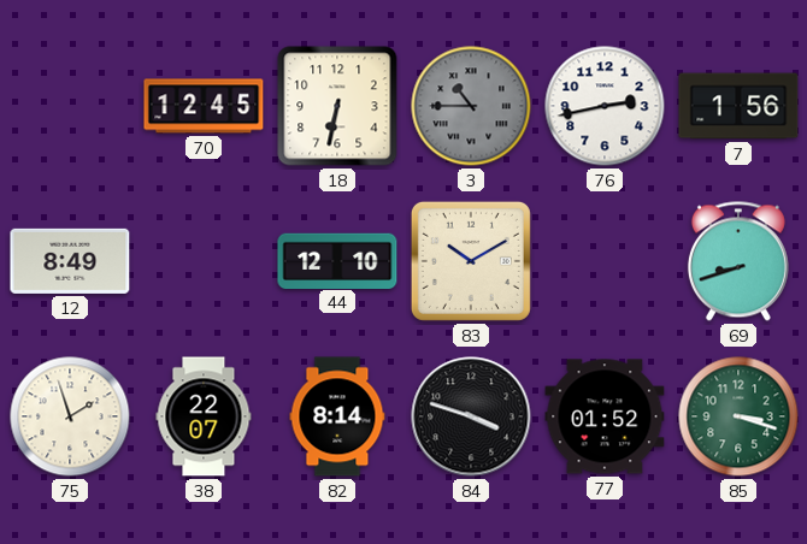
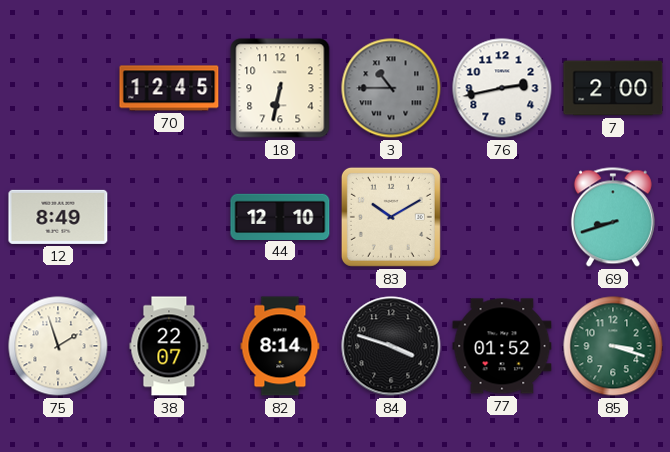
7: 1:56 -> 2:00
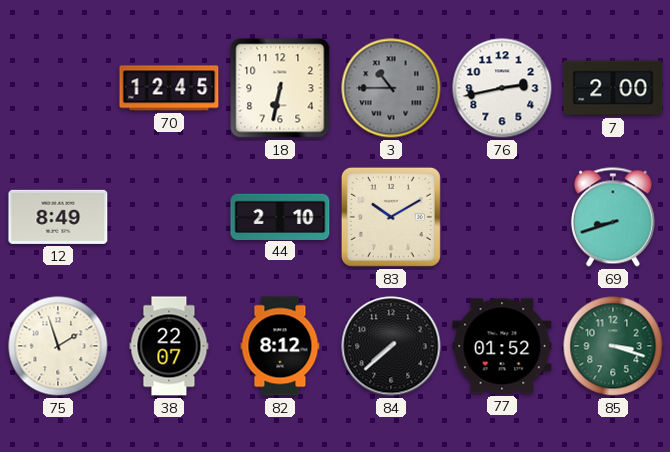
44: 12:10 -> 2:10
82: 8:14 -> 8:12
84: 3:48 -> 7:38
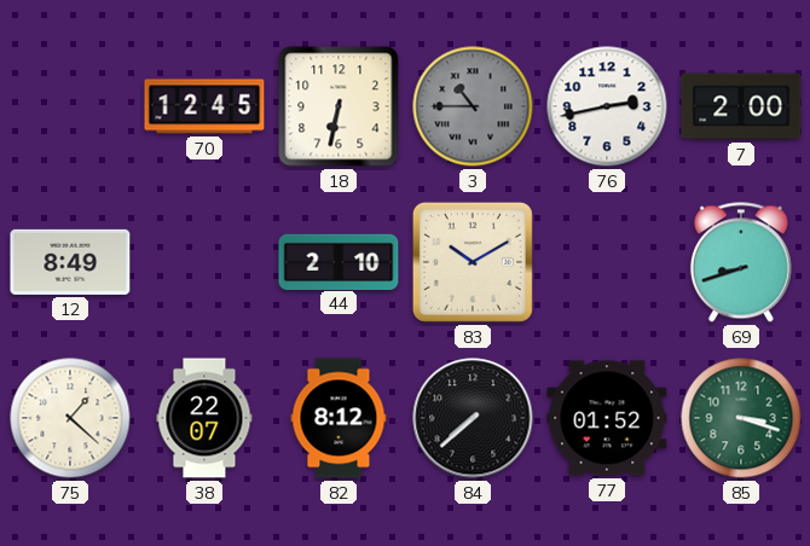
75: 1:57 -> 1:22
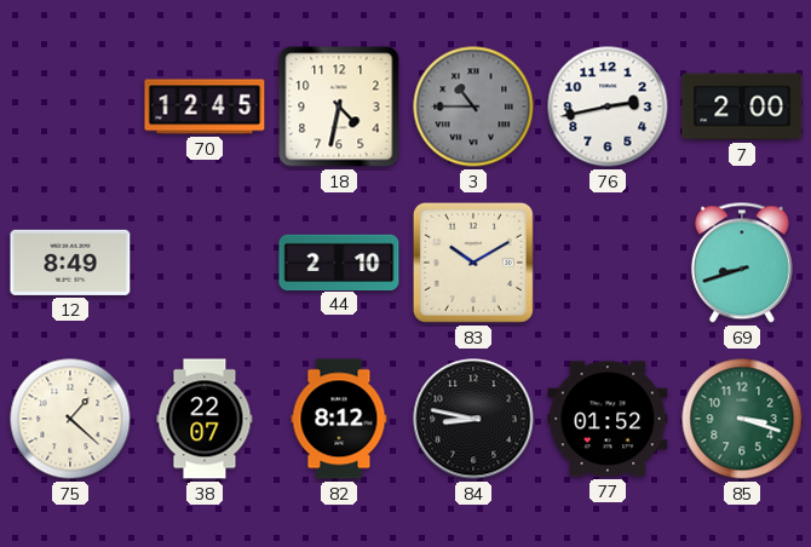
18: 6:32 -> 4:32
84: 7:38 -> 8:47
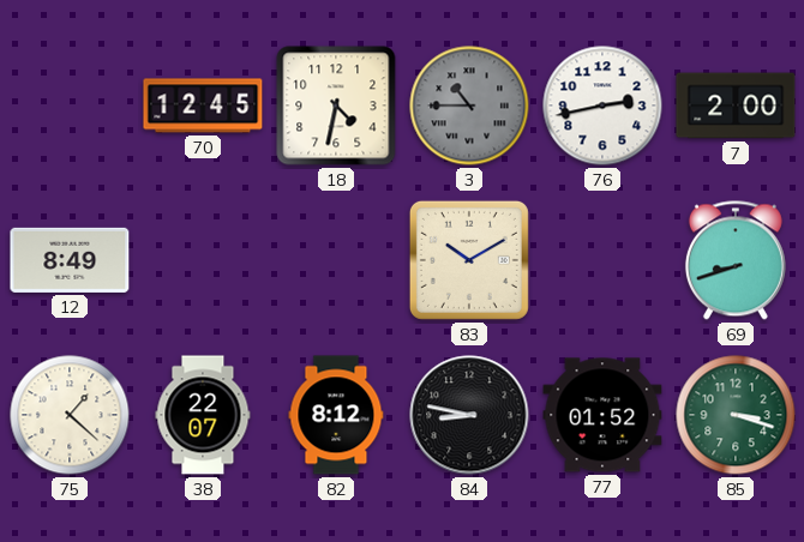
44: 2:10 -> none
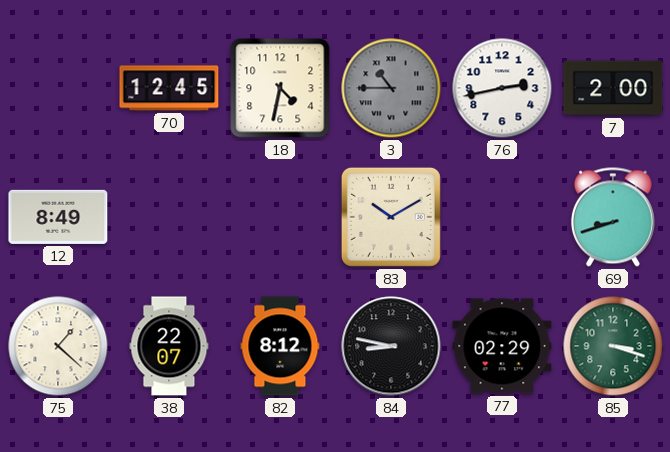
77: 01:52 -> 02:29
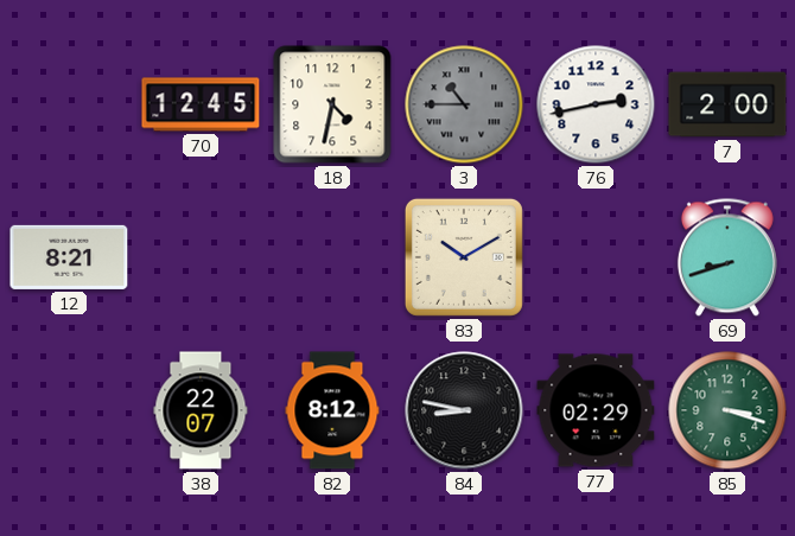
12: 8:49 -> 8:21
75: 1:22 -> none
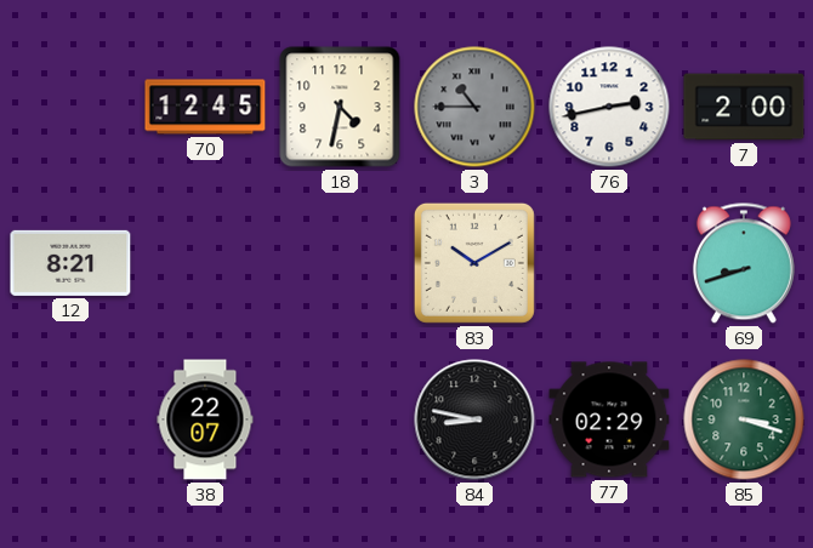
82: 8:12 -> none
